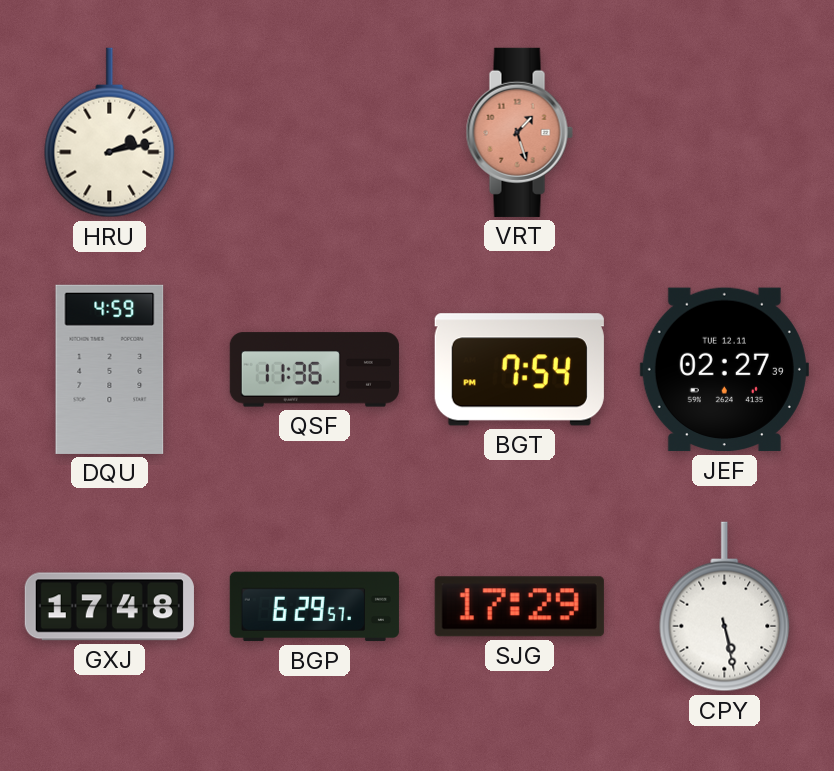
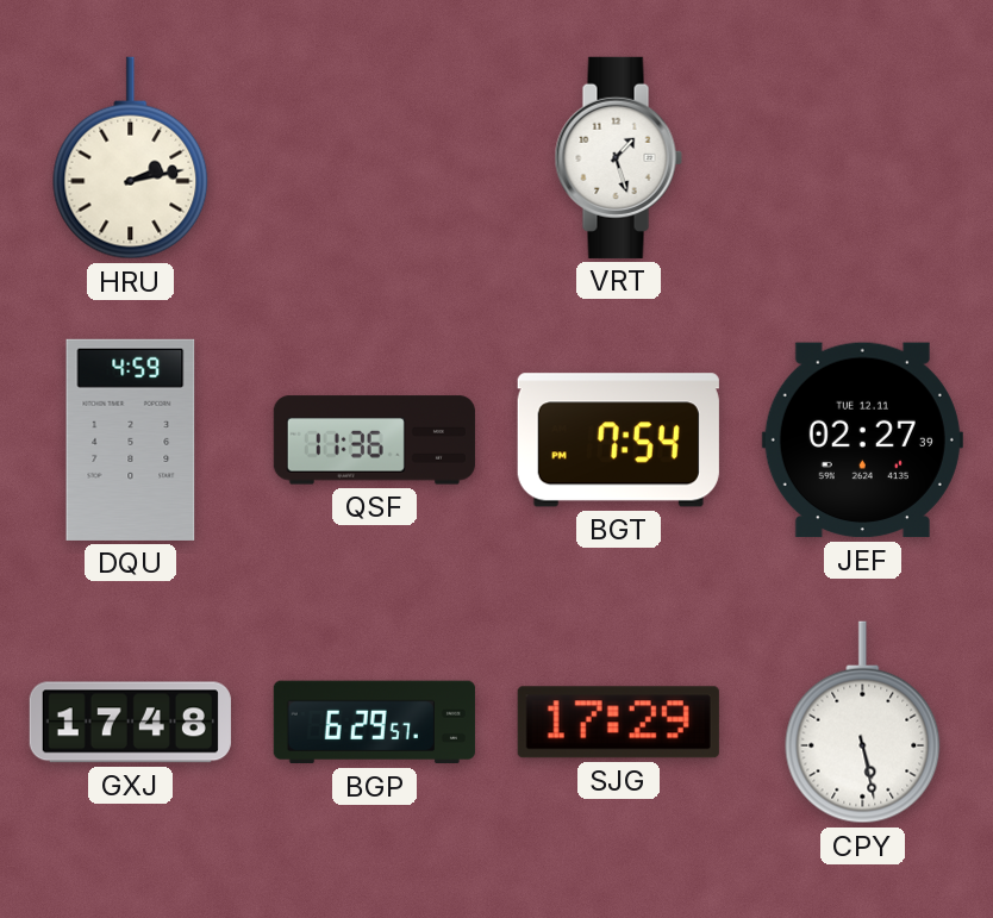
VRT dial: salmon -> white
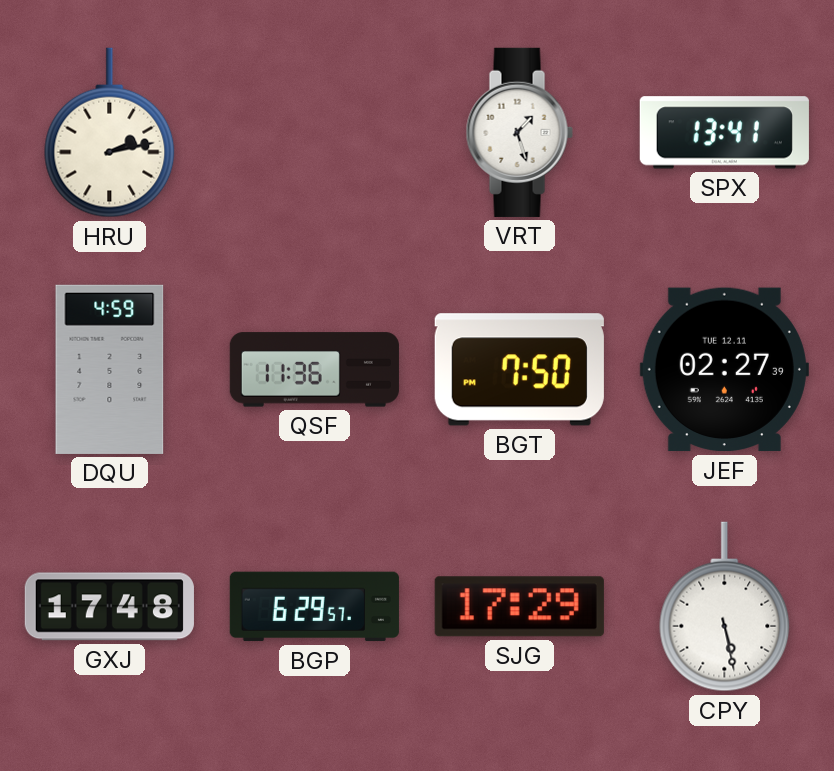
SPX: none -> 13:41
BGT: 7:54 -> 7:50
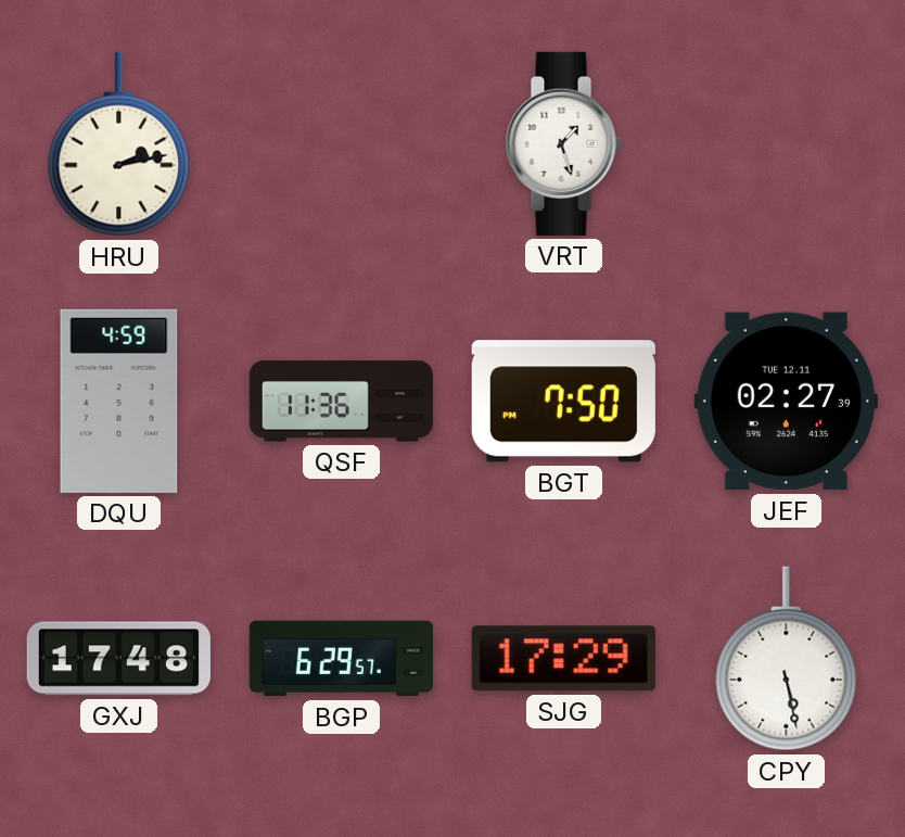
SPX: 13:41 -> none
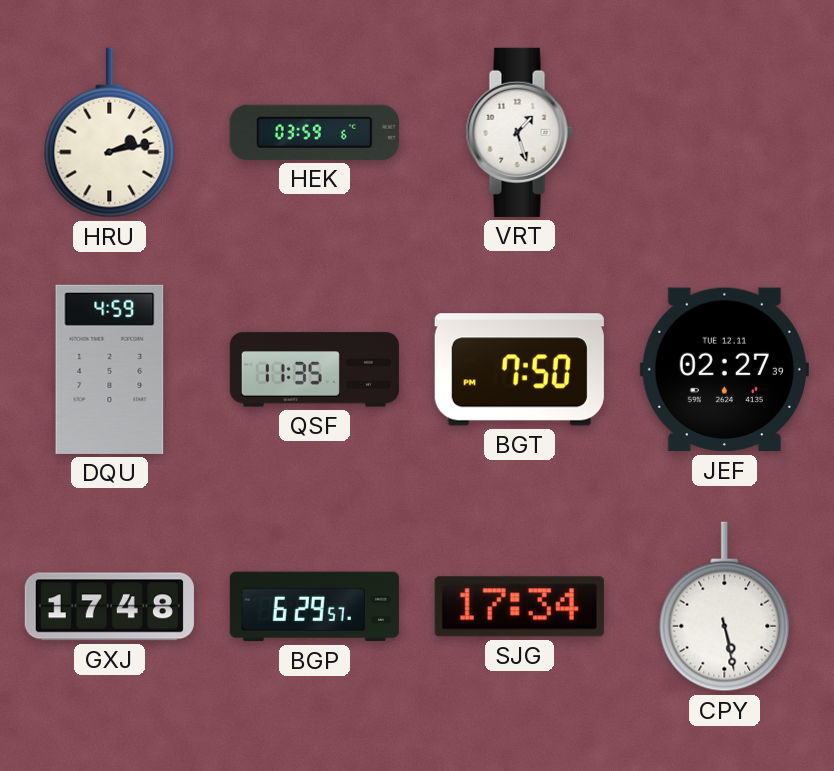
HEK: none -> 03:59
QSF: 11:36 -> 11:35
SJG: 17:29 -> 17:34
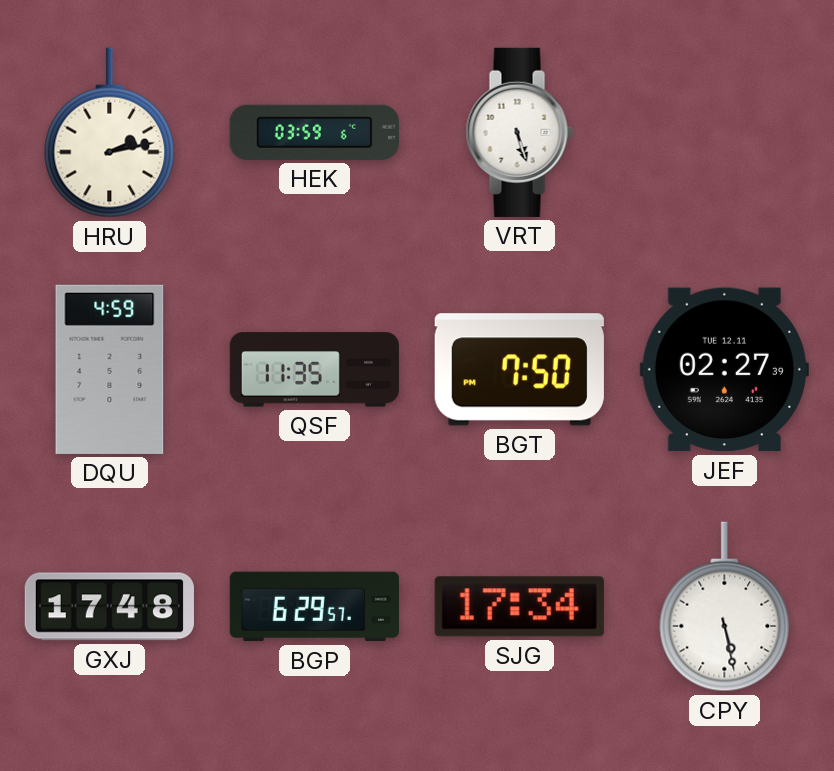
VRT: 1:27 -> 5:27
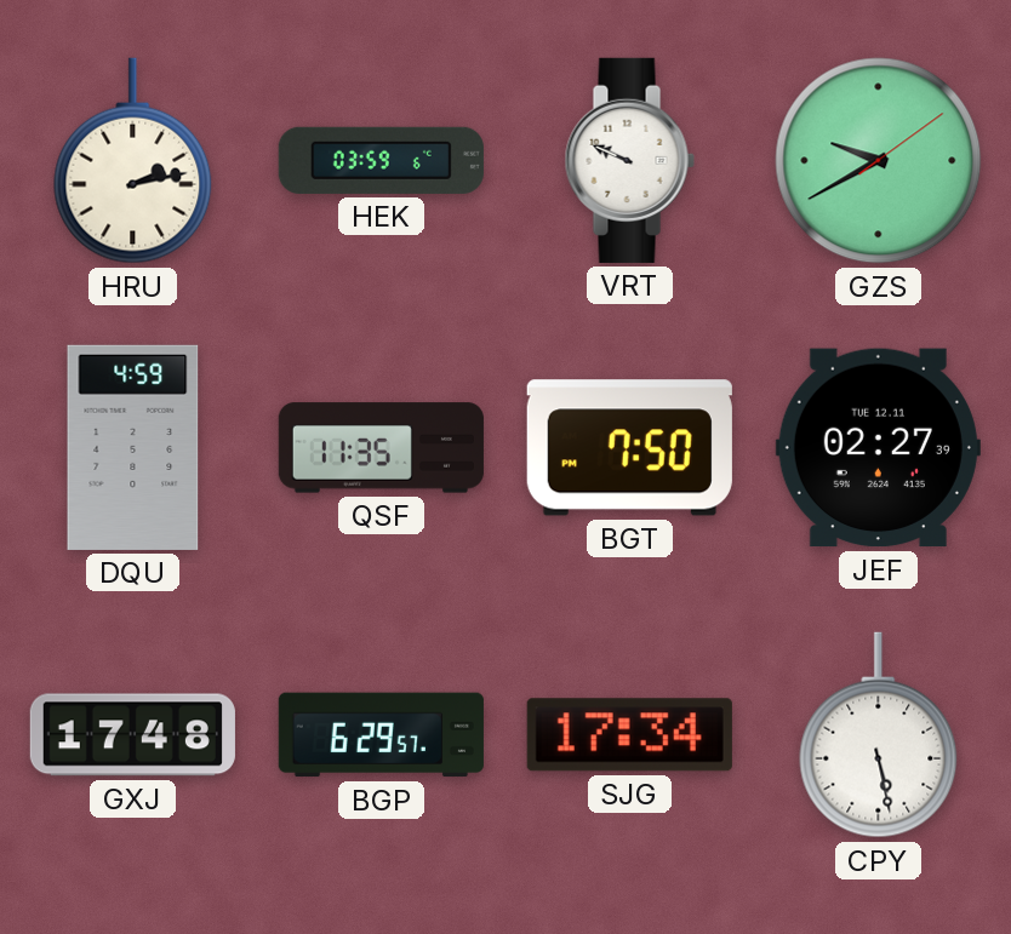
VRT: 5:27 -> 9:49
GZS: none -> 9:40
